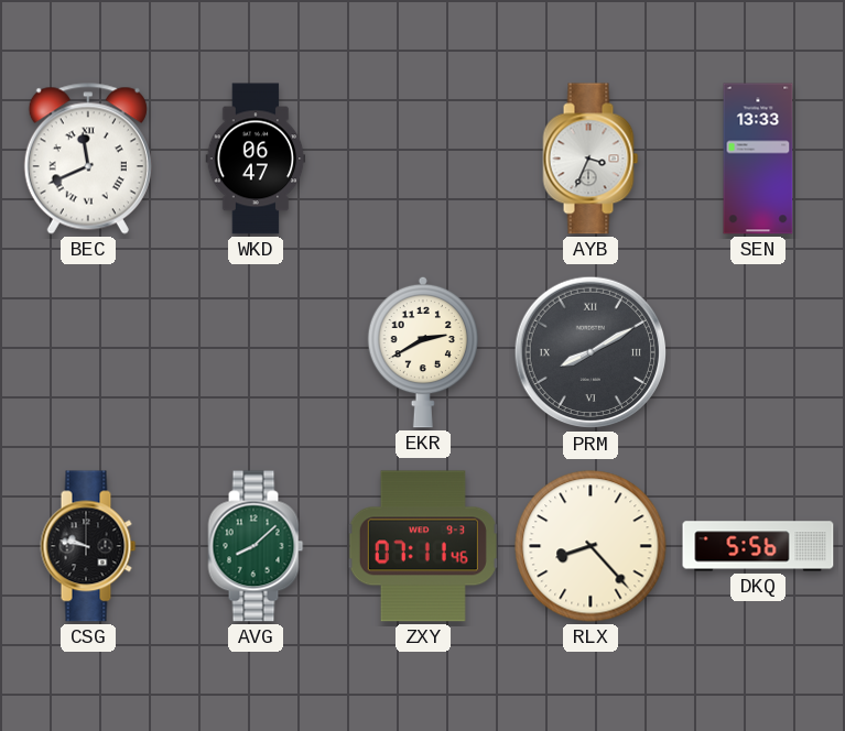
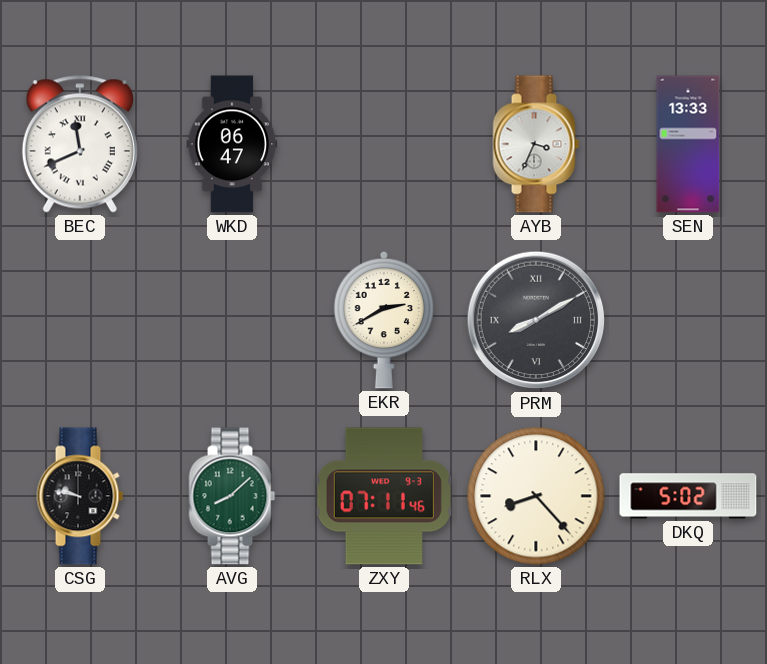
DKQ: 5:56 -> 5:02
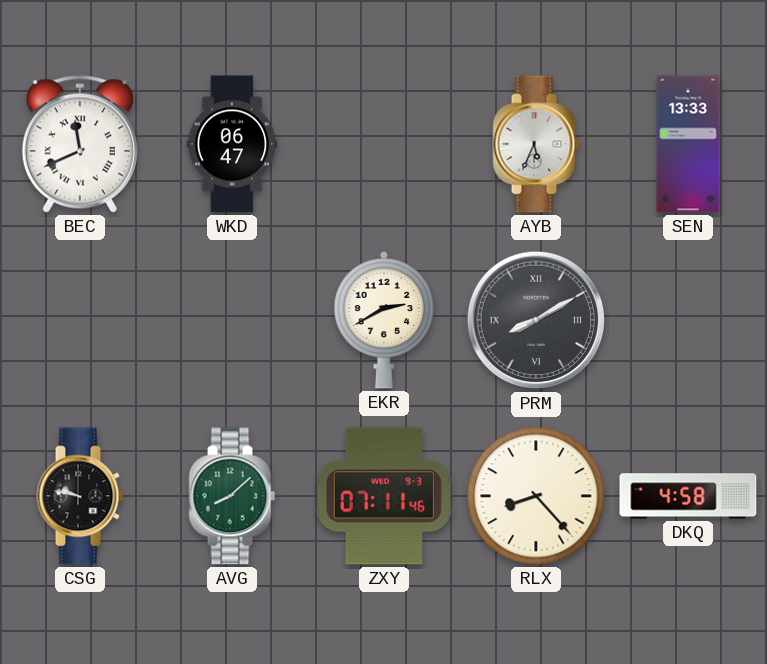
AYB: 3:34 -> 5:34
DKQ: 5:02 -> 4:58
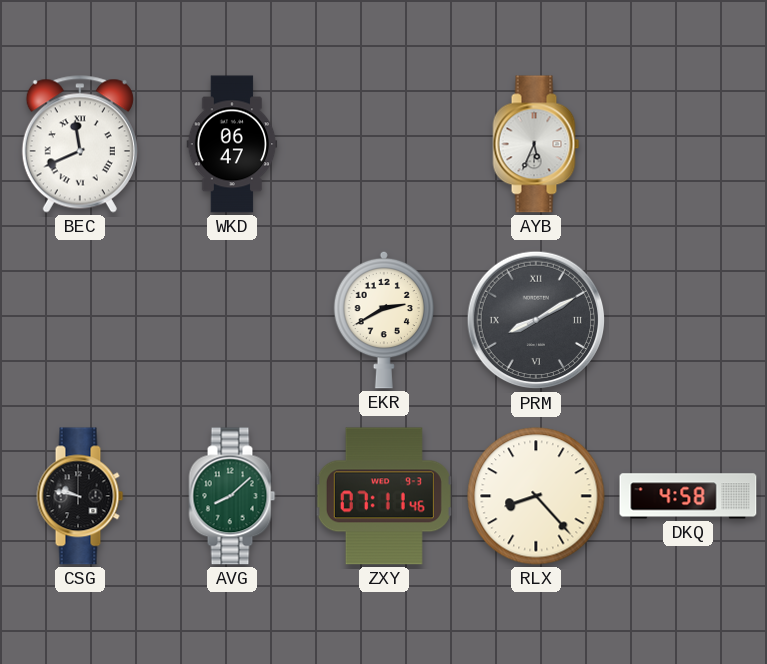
SEN: 13:33 -> none
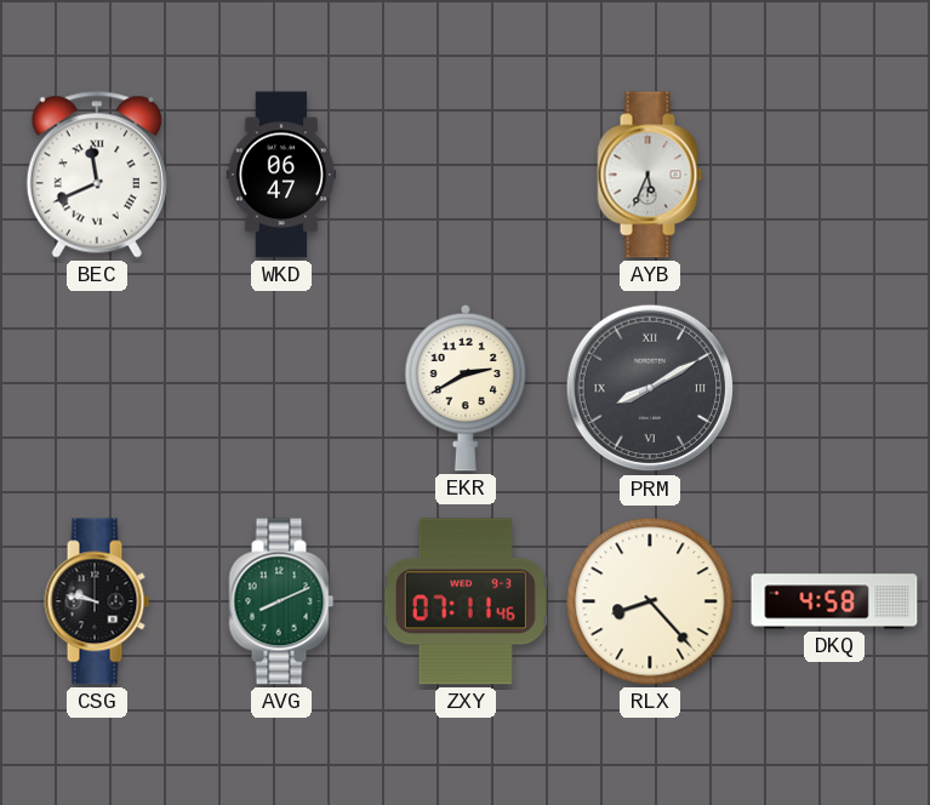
AVG: 8:08 -> 8:11
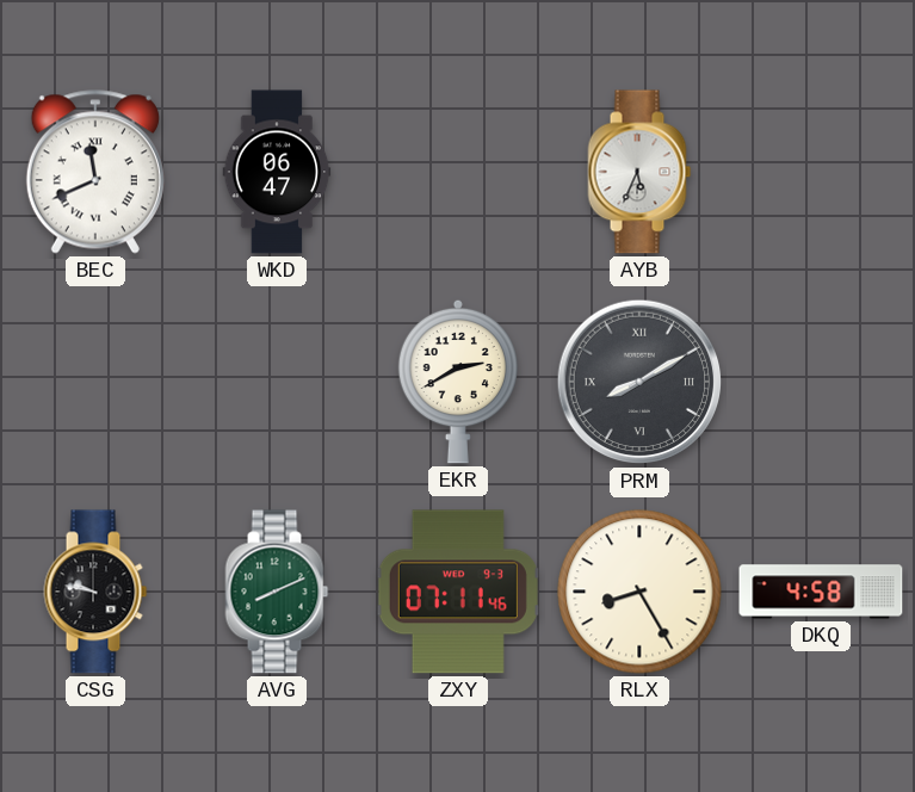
RLX: 8:23 -> 8:25
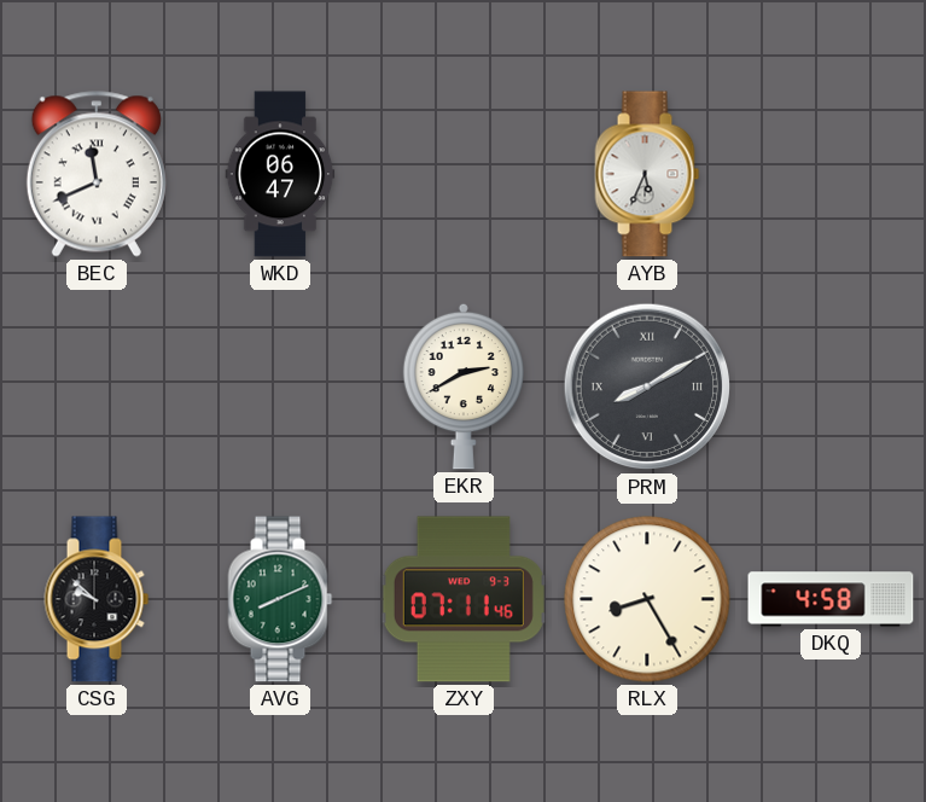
CSG: 9:47 -> 9:52
